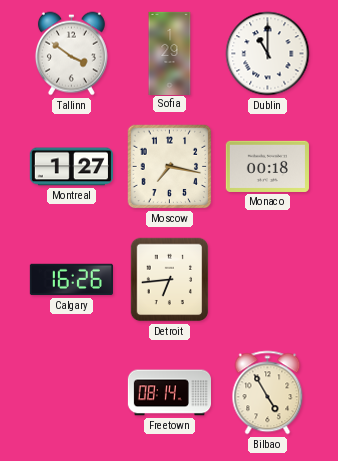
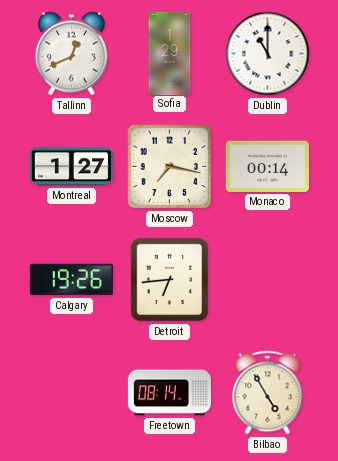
Tallinn: 3:51 -> 12:41
Monaco: 00:18 -> 00:14
Calgary: 16:26 -> 19:26
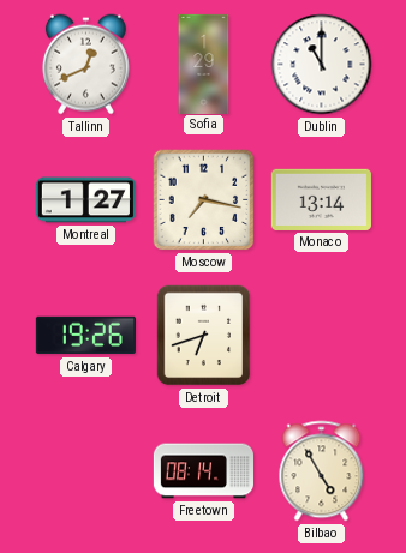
Monaco: 00:14 -> 13:14
Detroit: 6:44 -> 6:42
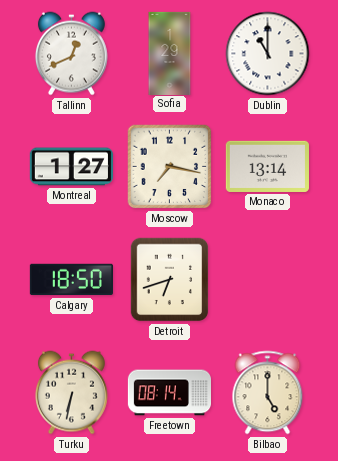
Calgary: 19:26 -> 18:50
Turku: none -> 6:32
Bilbao: 4:55 -> 5:00
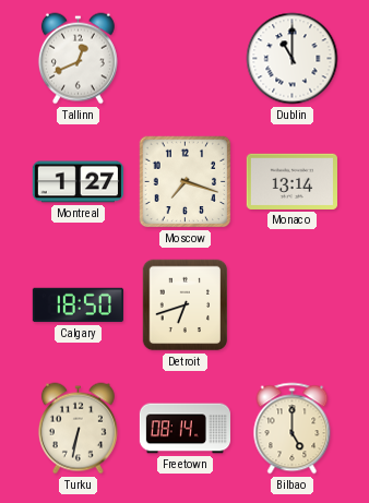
Sofia: 1:29 -> none
Moscow: 7:17 -> 7:18
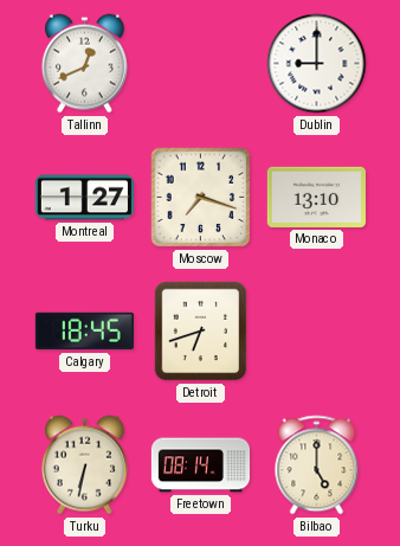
Dublin: 11:00 -> 9:00
Monaco: 13:14 -> 13:10
Calgary: 18:50 -> 18:45
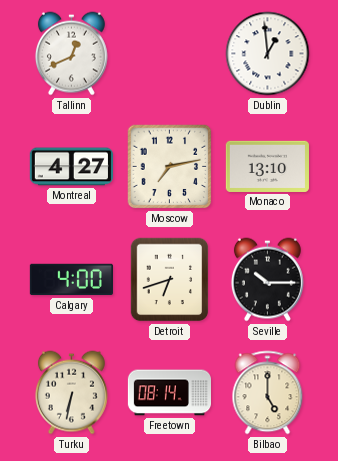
Dublin: 9:00 -> 12:59
Montreal: 1:27 -> 4:27
Moscow: 7:18 -> 7:13
Calgary: 18:45 -> 4:00
Seville: none -> 10:15
